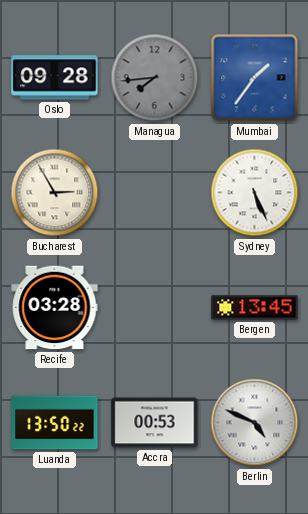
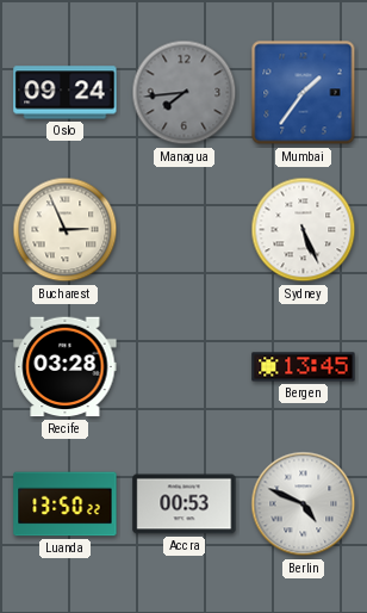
Oslo: 09:28 -> 09:24
Bucharest: 2:55 -> 2:56
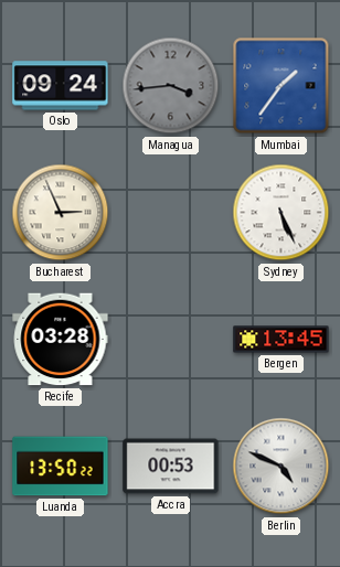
Managua: 7:44 -> 3:44
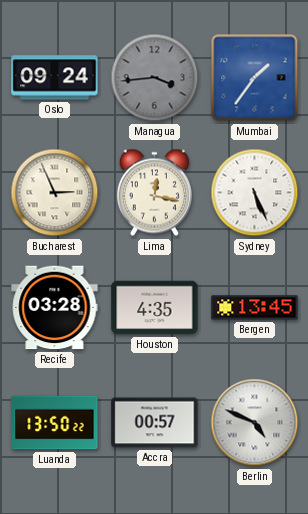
Lima: none -> 12:17
Houston: none -> 4:35
Accra: 00:53 -> 00:57
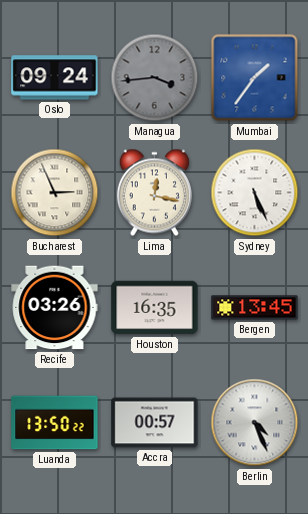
Recife: 03:28 -> 03:26
Houston: 4:35 -> 16:35
Berlin: 4:49 -> 4:26
